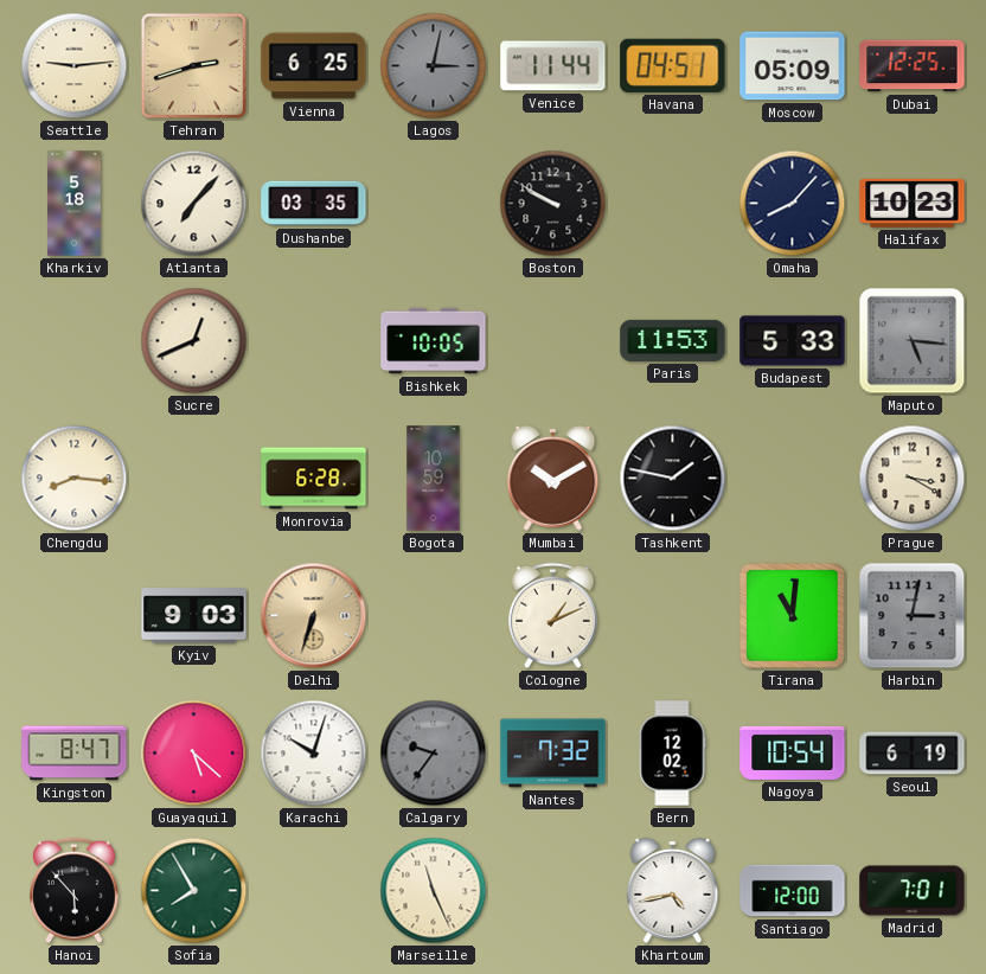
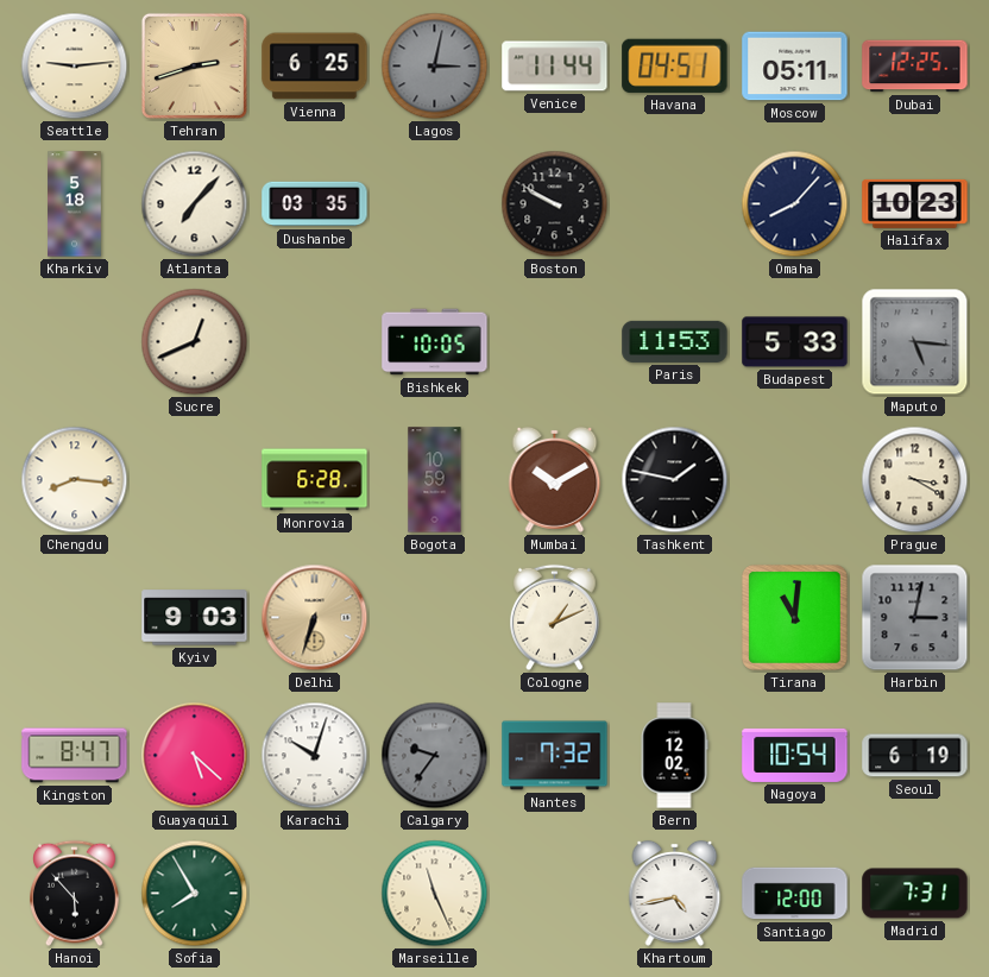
Moscow: 05:09 -> 05:11
Madrid: 7:01 -> 7:31
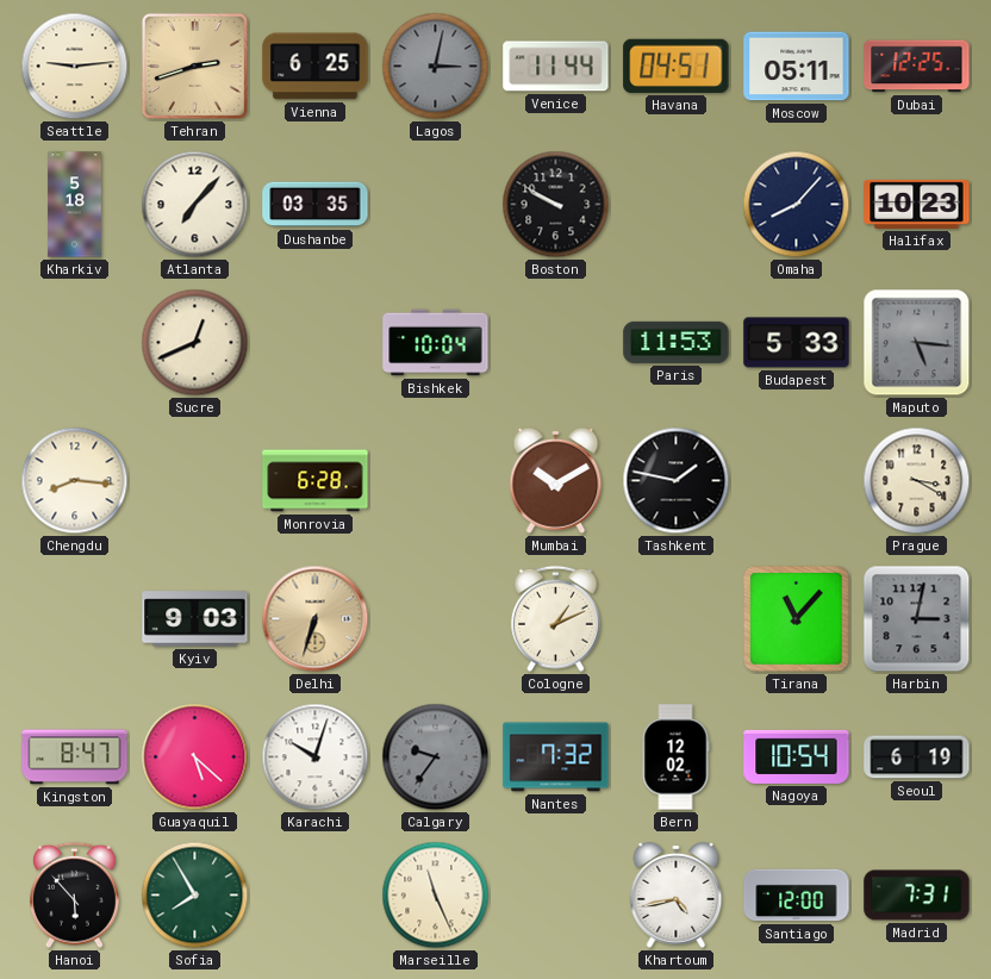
Bishkek: 10:05 -> 10:04
Bogota: 10:59 -> none
Tirana: 11:01 -> 11:07
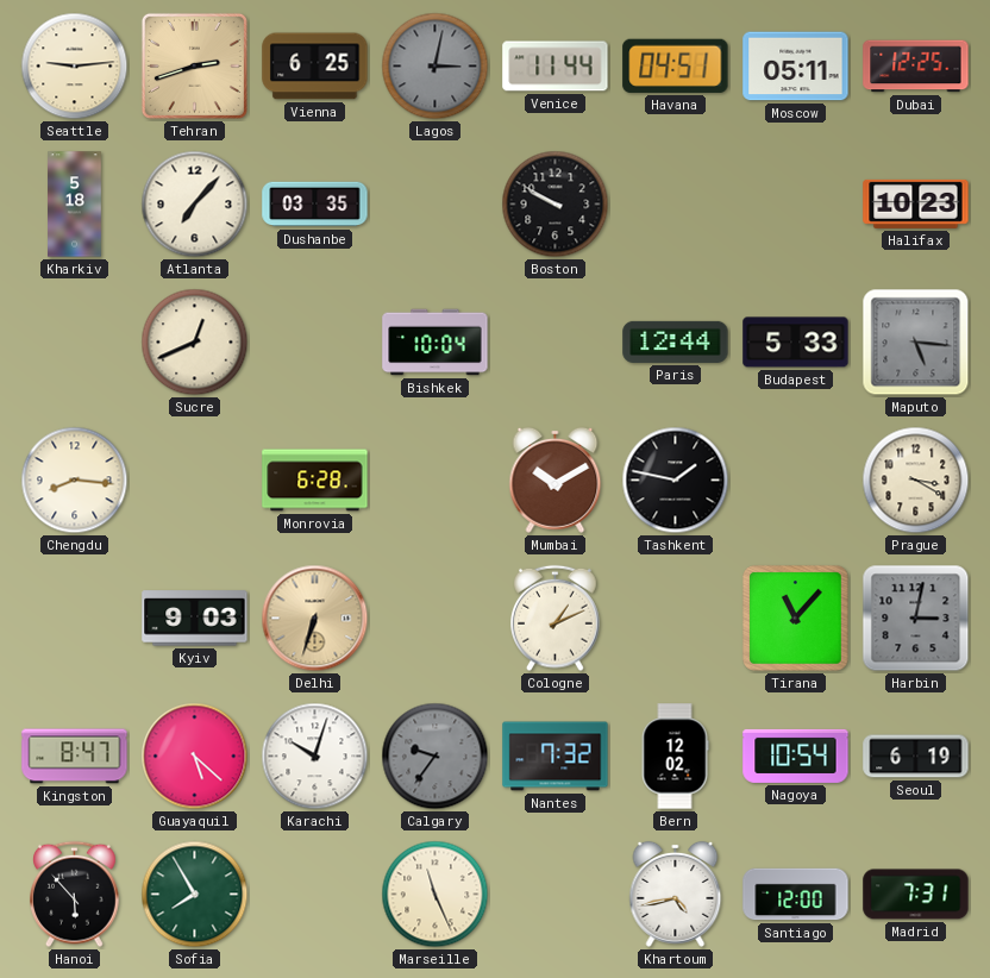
Omaha: 8:07 -> none
Paris: 11:53 -> 12:44
